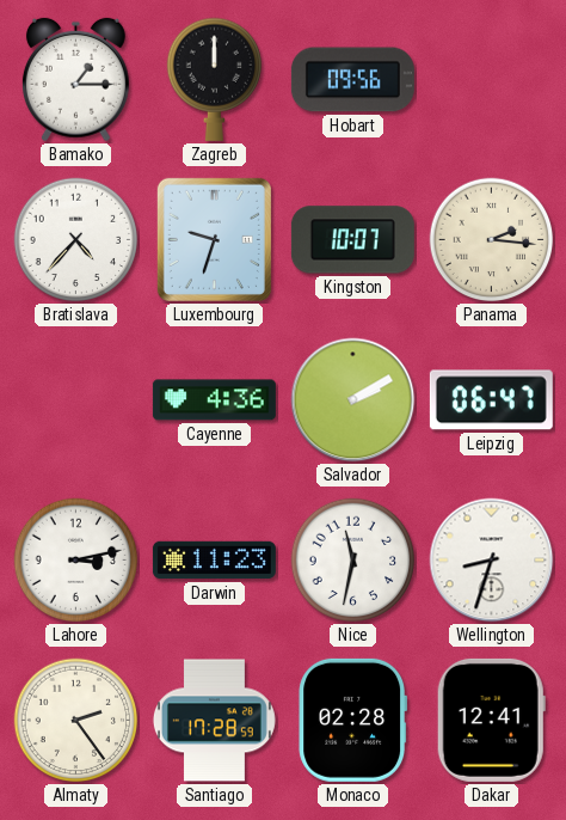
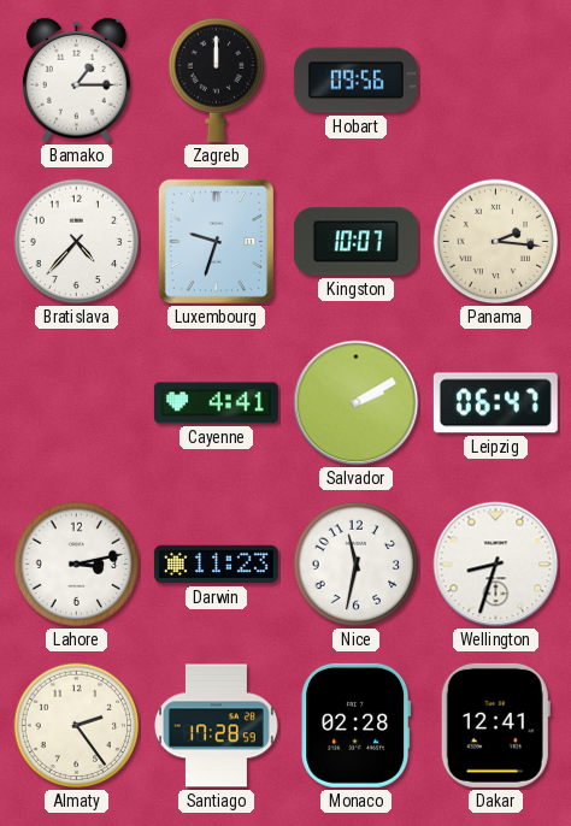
Cayenne: 4:36 -> 4:41
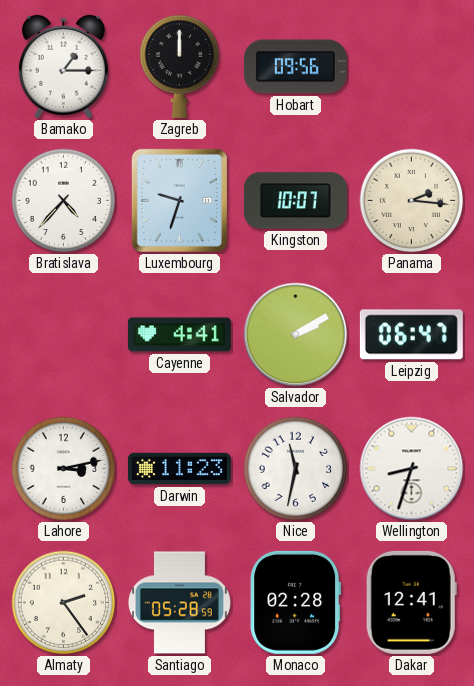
Santiago: 17:28 -> 05:28
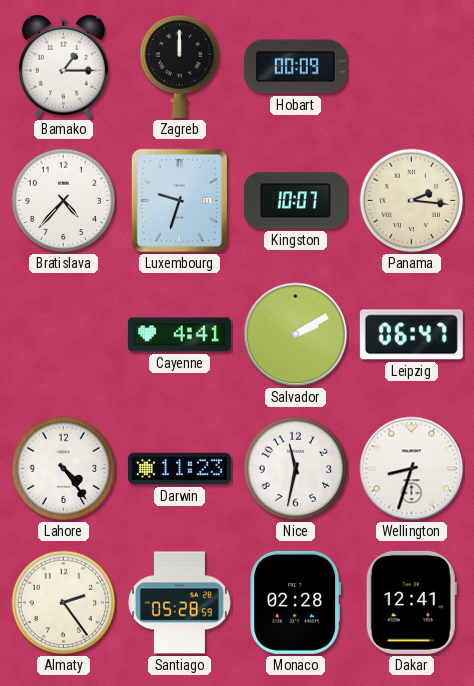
Hobart: 09:56 -> 00:09
Lahore: 3:13 -> 4:24
